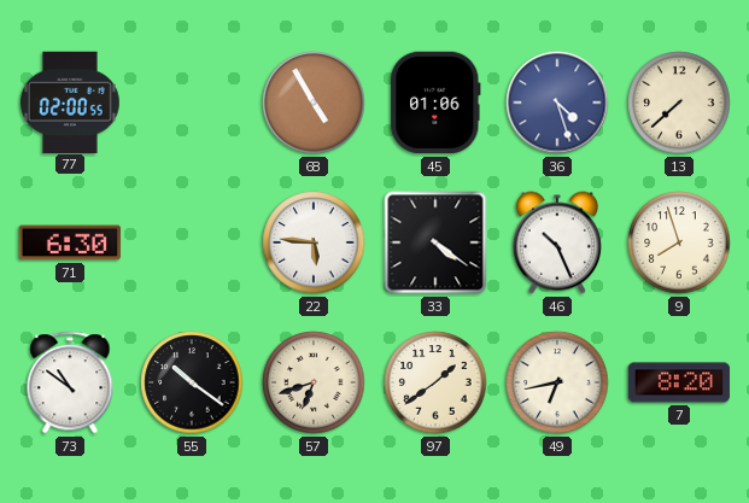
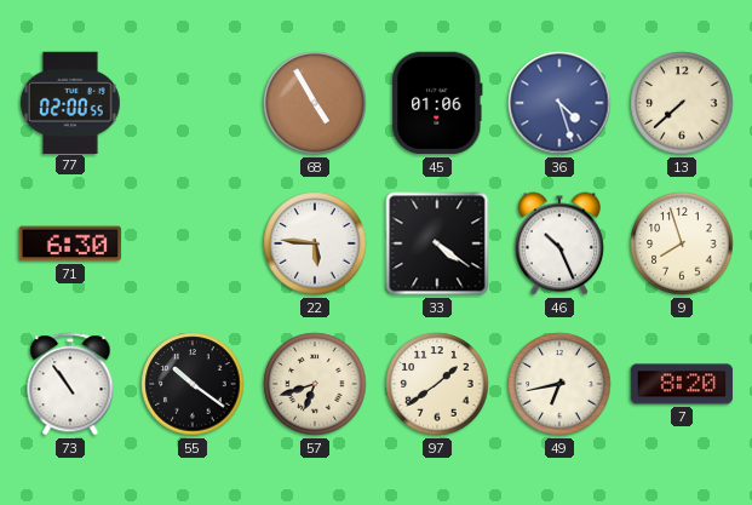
73: 10:51 -> 10:54
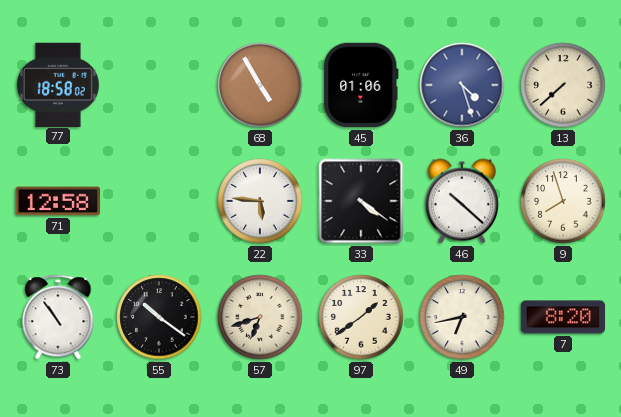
77: 02:00 -> 18:58
71: 6:30 -> 12:58
46: 10:26 -> 10:22
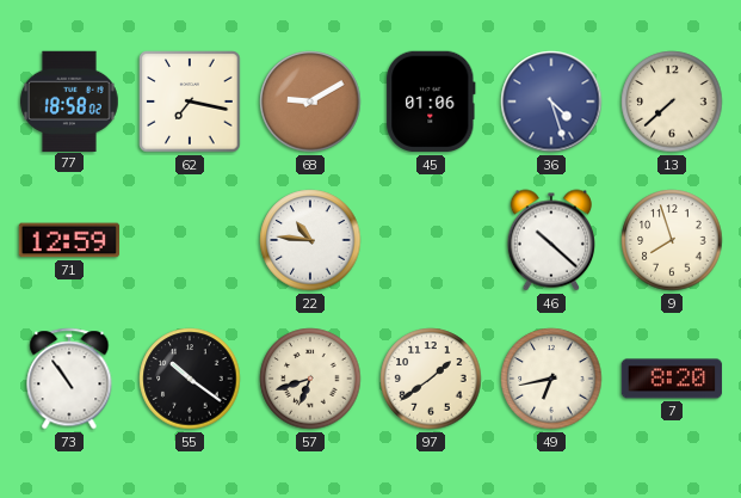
62: none -> 7:17
68: 4:55 -> 9:10
71: 12:58 -> 12:59
22: 5:46 -> 10:46
33: 4:21 -> none
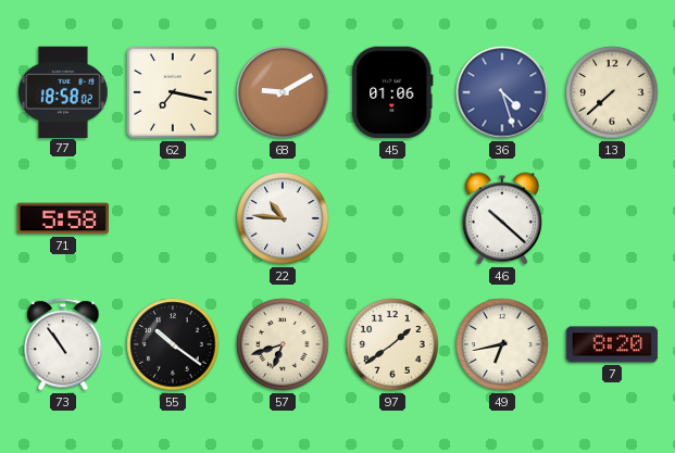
71: 12:59 -> 5:58
9: 7:57 -> none
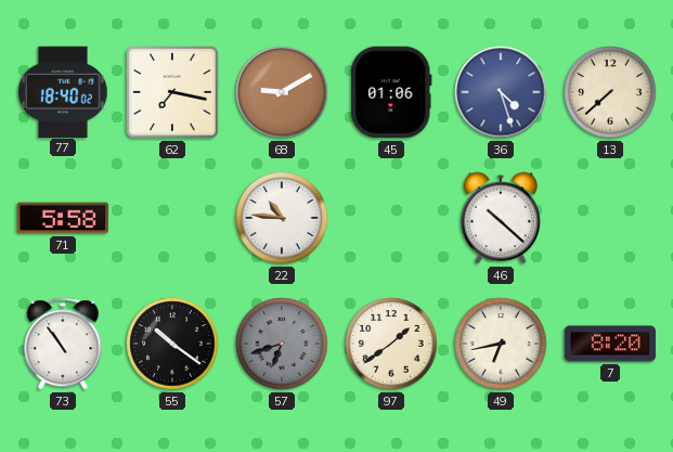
77: 18:58 -> 18:40
57 dial: cream -> grey
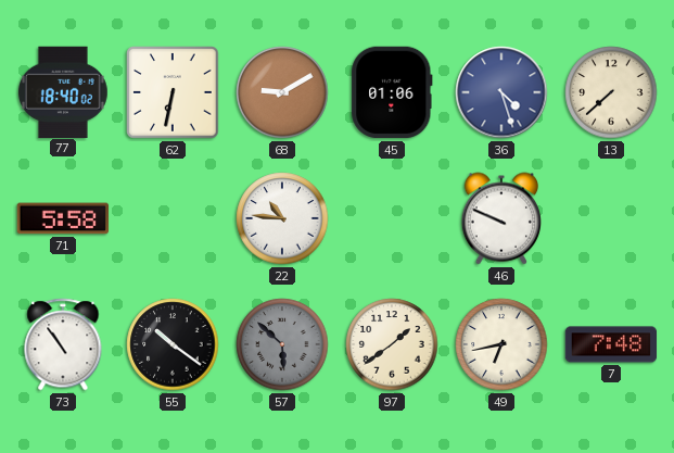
62: 7:17 -> 6:32
46: 10:22 -> 9:49
57: 6:42 -> 5:52
7: 8:20 -> 7:48
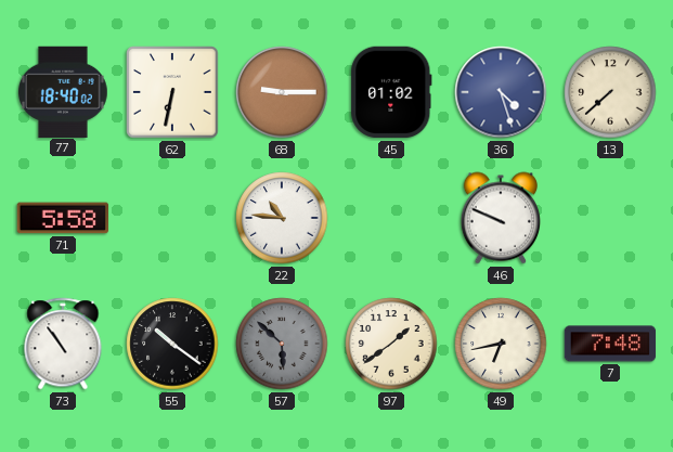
68: 9:10 -> 9:15
45: 01:06 -> 01:02
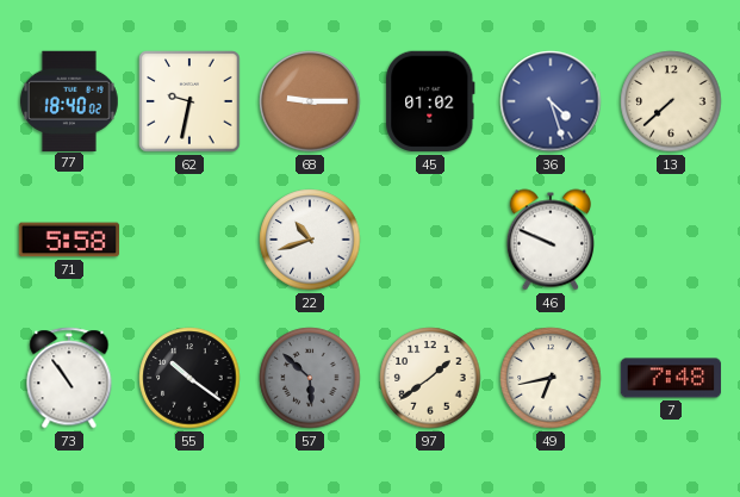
62: 6:32 -> 9:32
22: 10:46 -> 10:42
